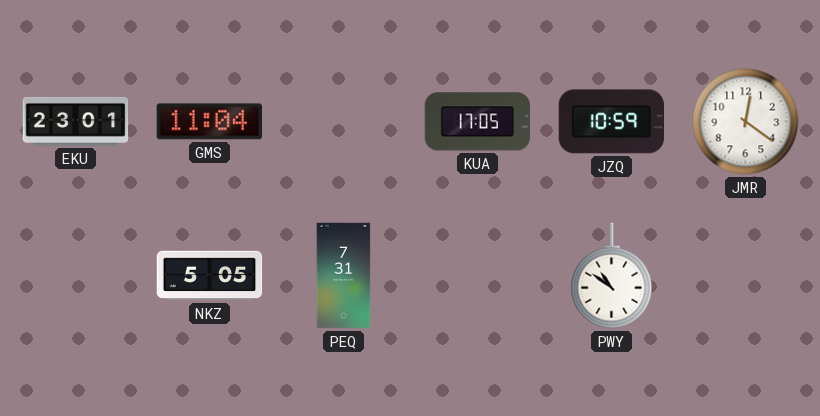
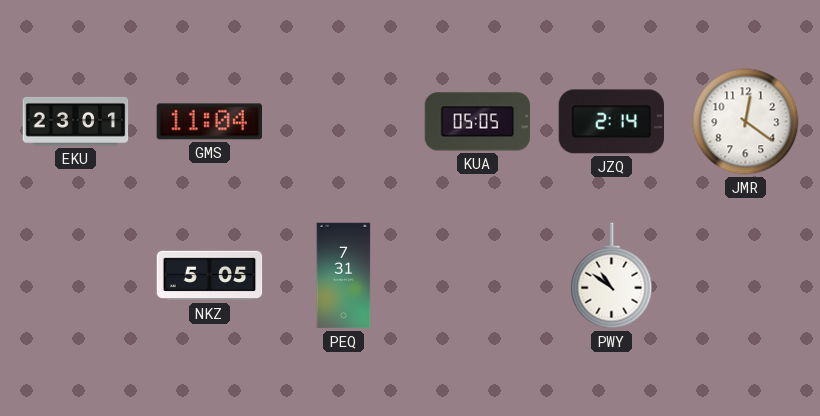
KUA: 17:05 -> 05:05
JZQ: 10:59 -> 2:14
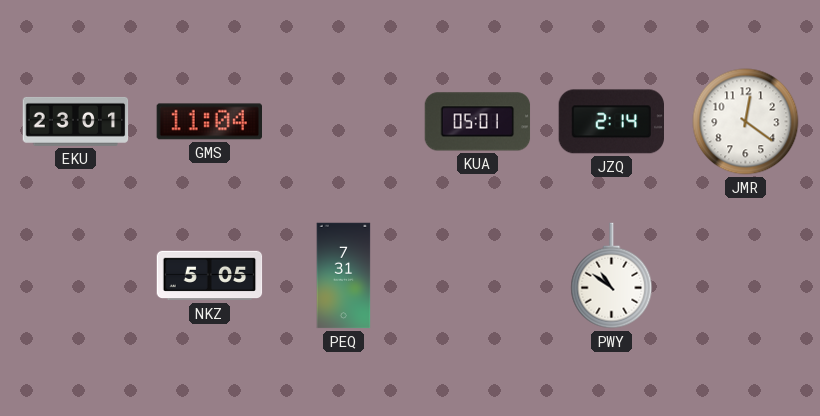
KUA: 05:05 -> 05:01
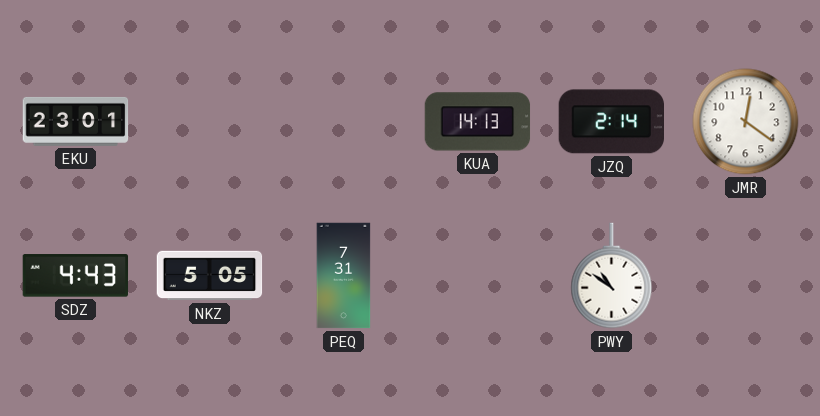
GMS: 11:04 -> none
KUA: 05:01 -> 14:13
SDZ: none -> 4:43
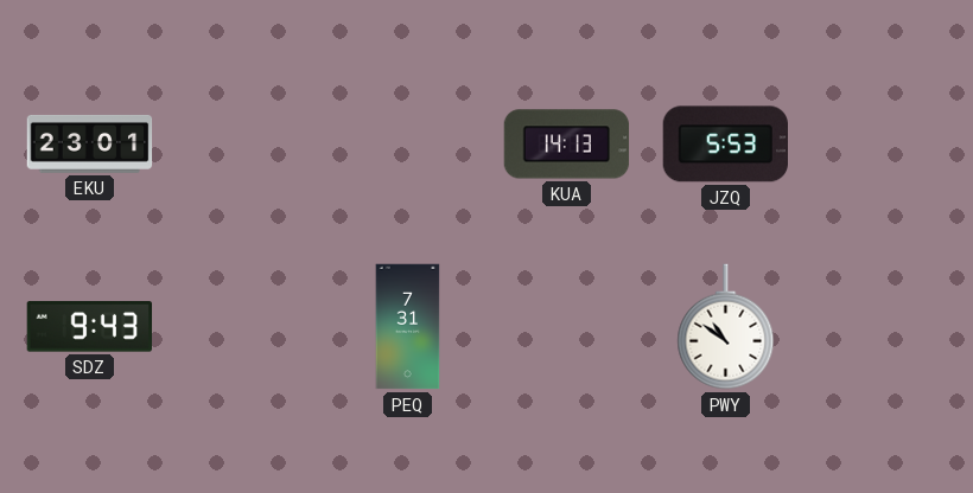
JZQ: 2:14 -> 5:53
JMR: 12:21 -> none
SDZ: 4:43 -> 9:43
NKZ: 5:05 -> none
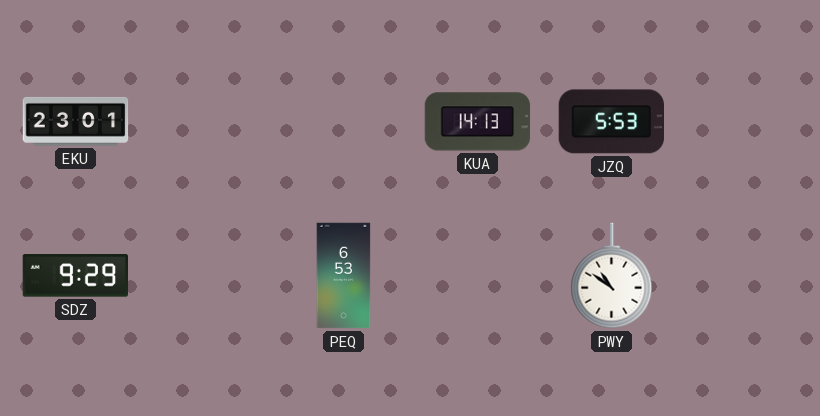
SDZ: 9:43 -> 9:29
PEQ: 7:31 -> 6:53
